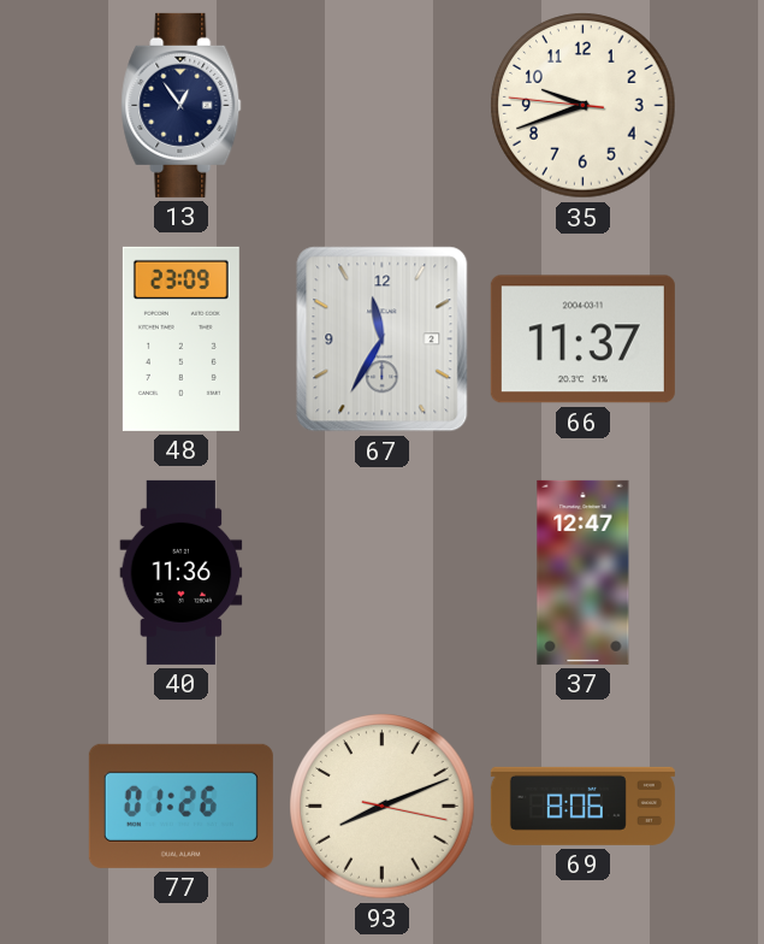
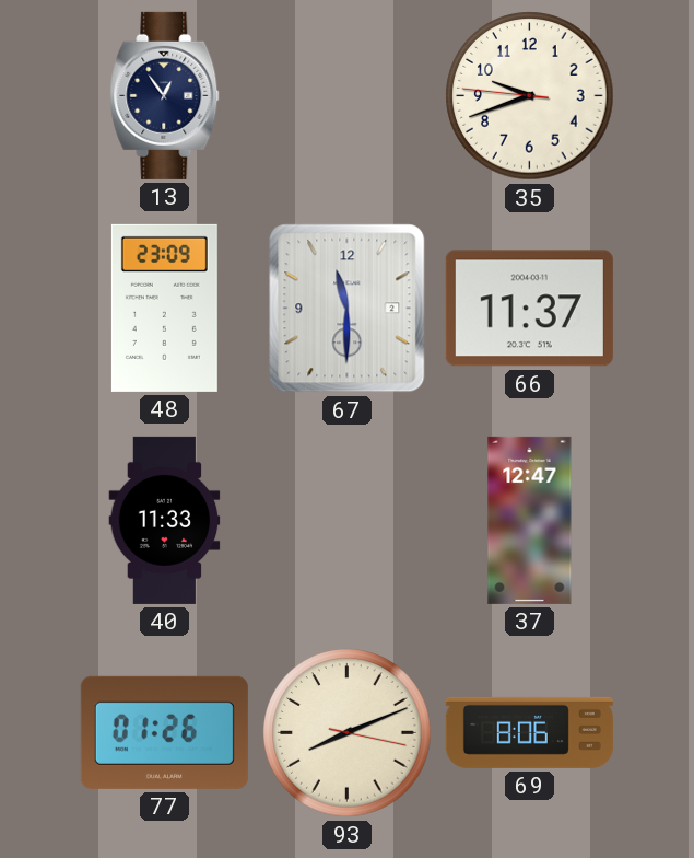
67: 11:35 -> 11:30
40: 11:36 -> 11:33
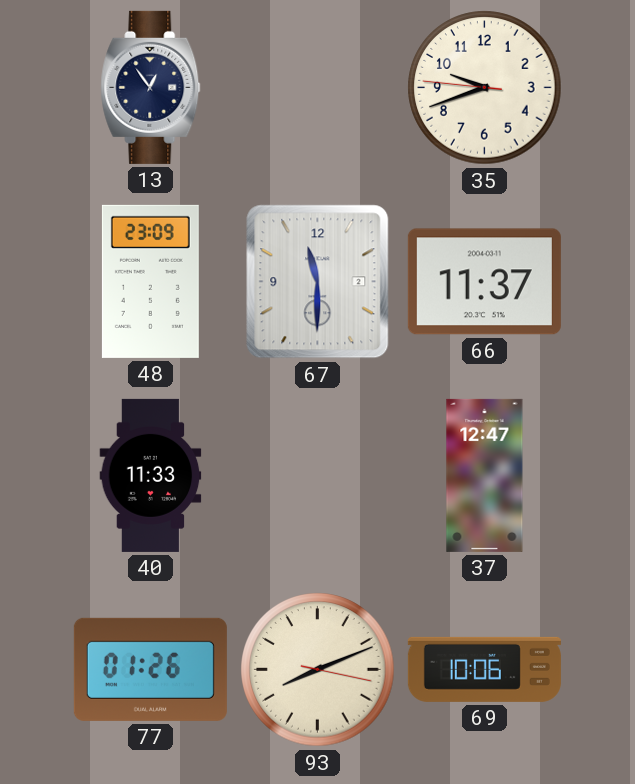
69: 8:06 -> 10:06
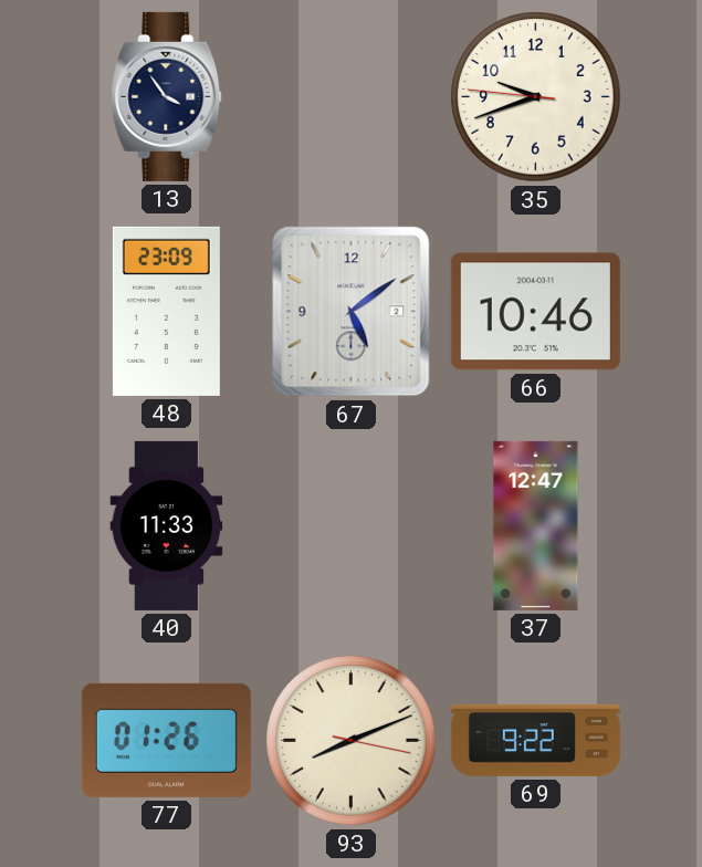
13: 12:54 -> 3:54
67: 11:30 -> 5:09
66: 11:37 -> 10:46
69: 10:06 -> 9:22
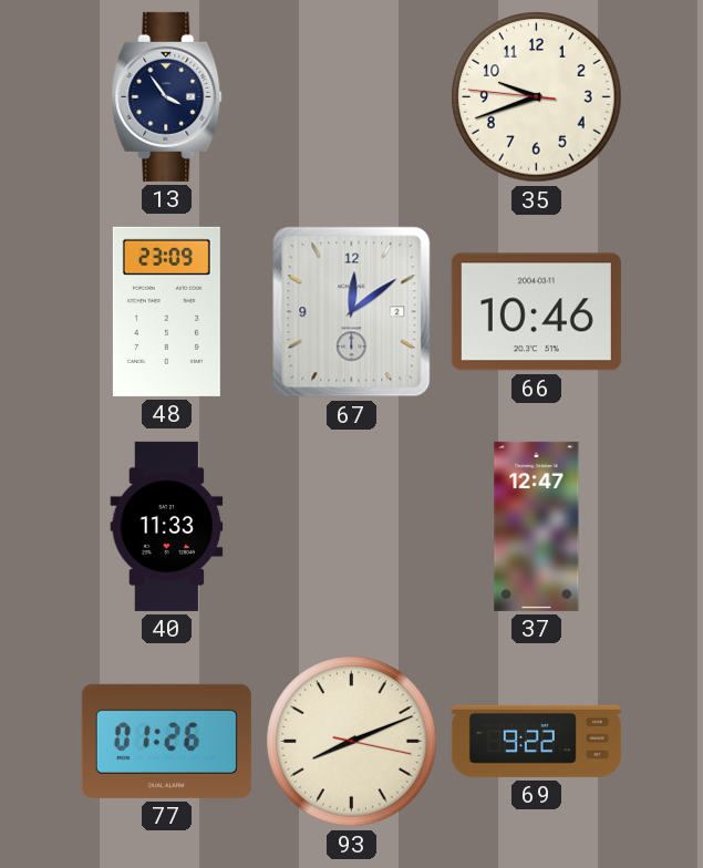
67: 5:09 -> 12:09
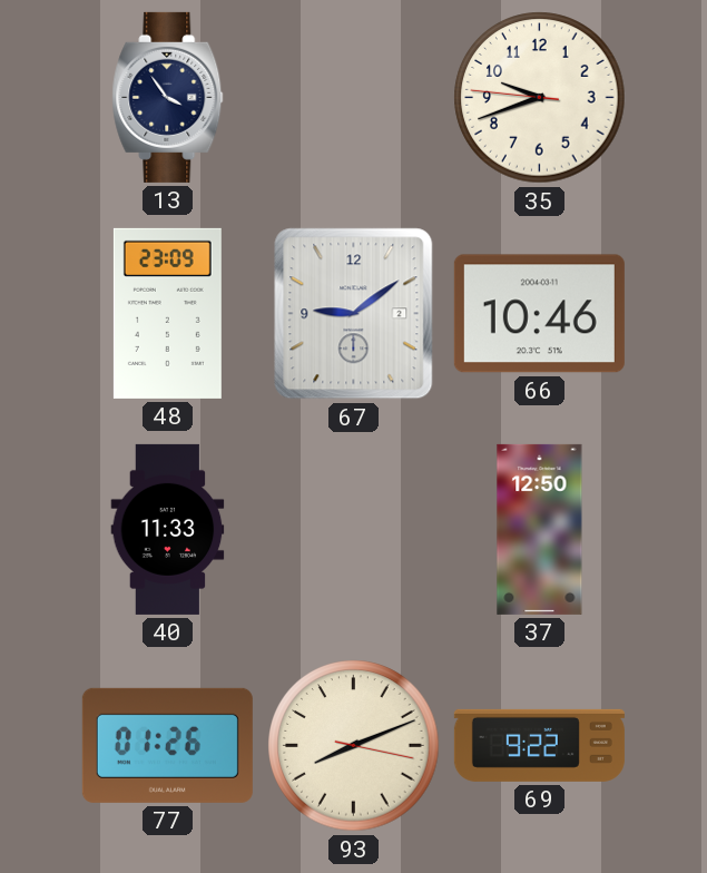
67: 12:09 -> 9:09
37: 12:47 -> 12:50
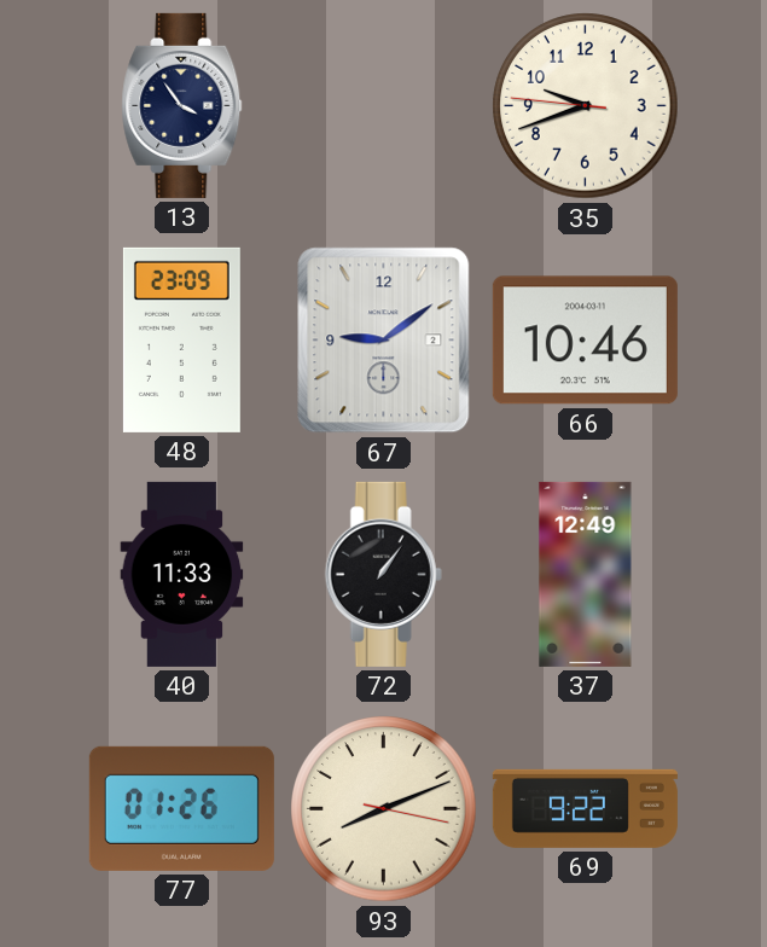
72: none -> 1:06
37: 12:50 -> 12:49
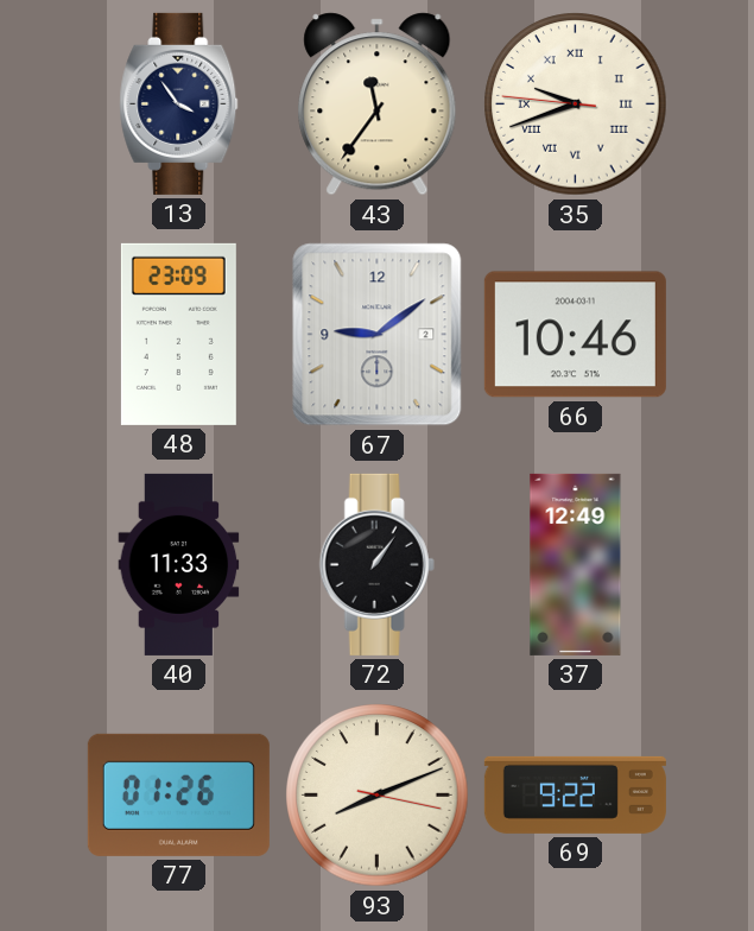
43: none -> 11:36
35 numerals: Arabic -> Roman
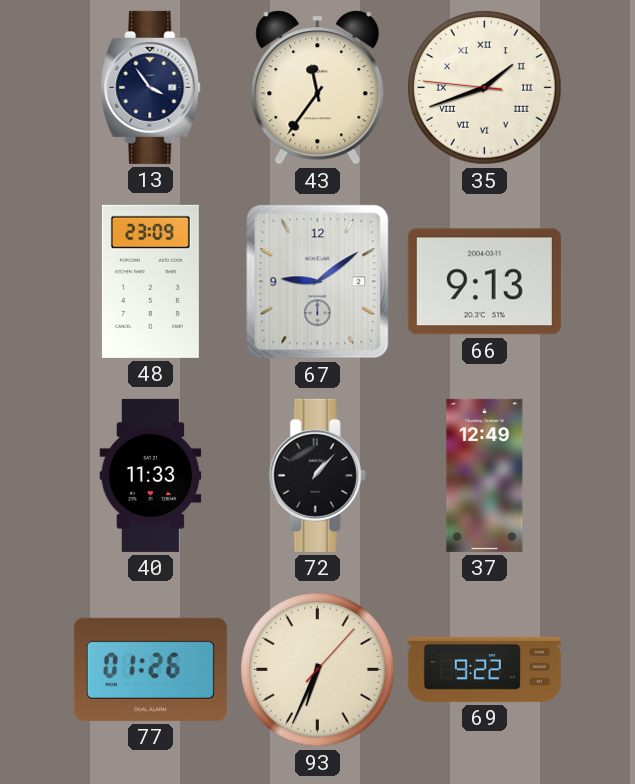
35: 9:41 -> 1:41
66: 10:46 -> 9:13
72: 1:06 -> 1:07
93: 8:11 -> 6:34
